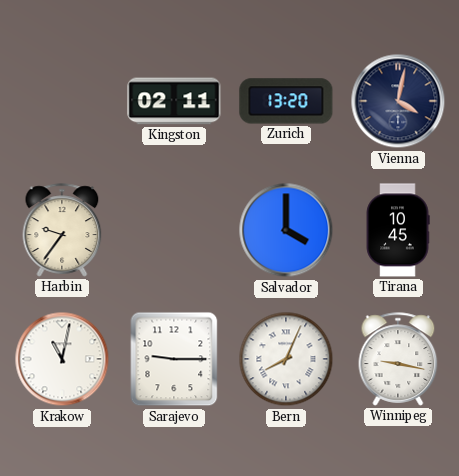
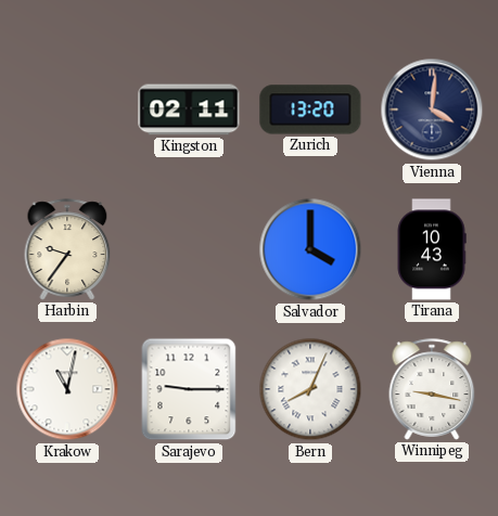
Vienna: 4:02 -> 4:01
Tirana: 10:45 -> 10:43
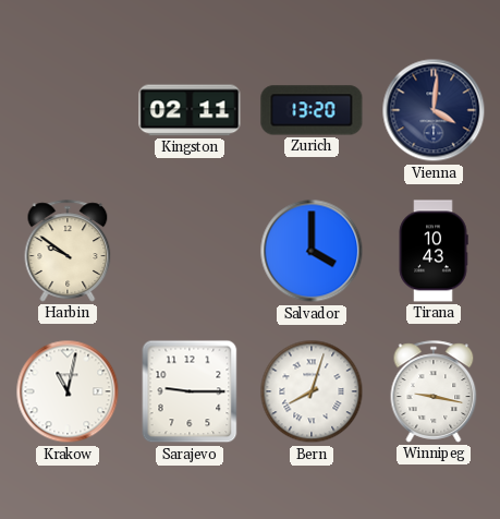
Harbin: 9:36 -> 9:51
Bern: 8:04 -> 8:03
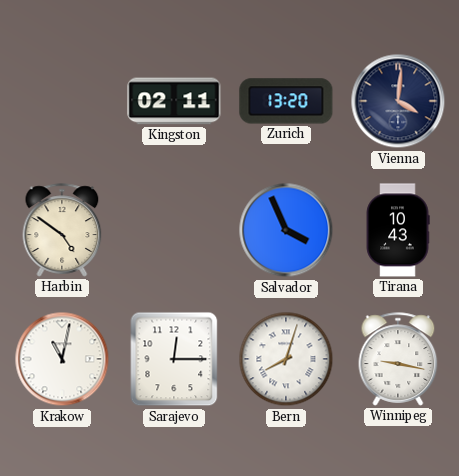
Harbin: 9:51 -> 4:51
Salvador: 4:00 -> 3:56
Sarajevo: 9:15 -> 12:15
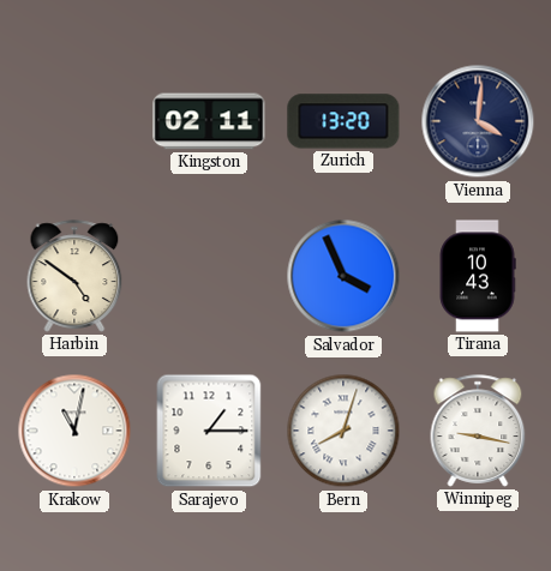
Sarajevo: 12:15 -> 1:15
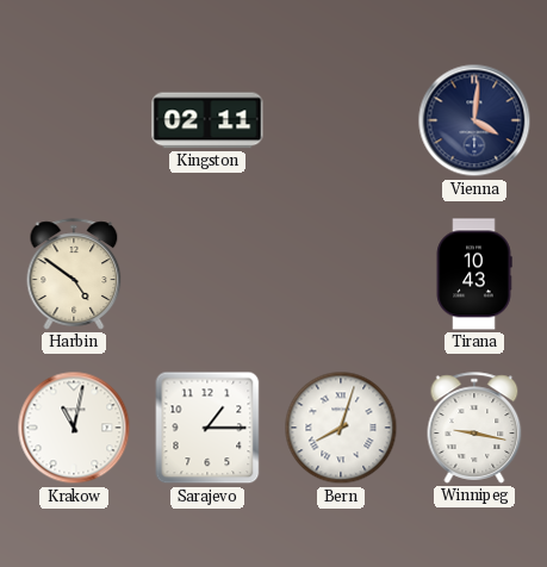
Zurich: 13:20 -> none
Salvador: 3:56 -> none
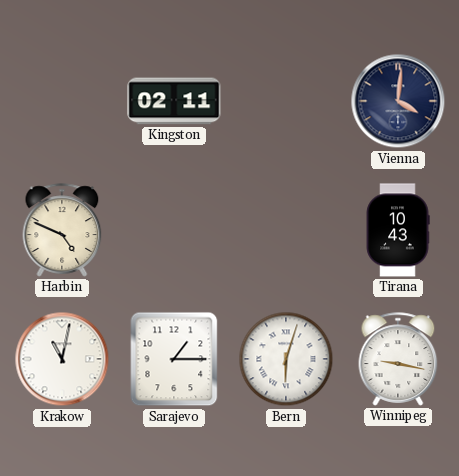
Harbin: 4:51 -> 4:49
Bern: 8:03 -> 6:03
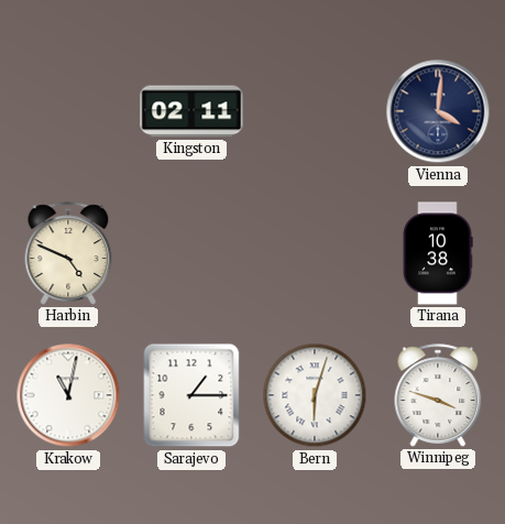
Tirana: 10:43 -> 10:38
Winnipeg: 9:17 -> 3:48
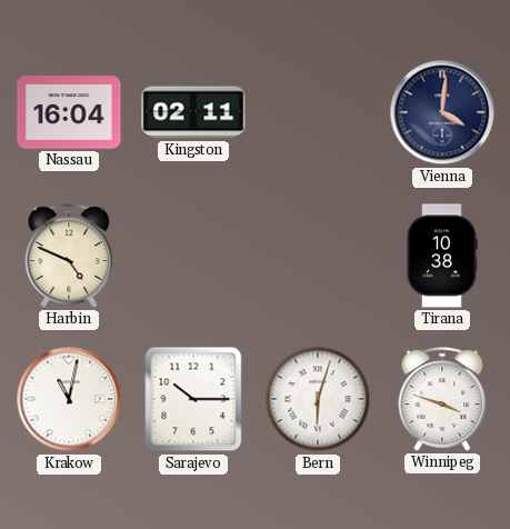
Nassau: none -> 16:04
Sarajevo: 1:15 -> 10:15
